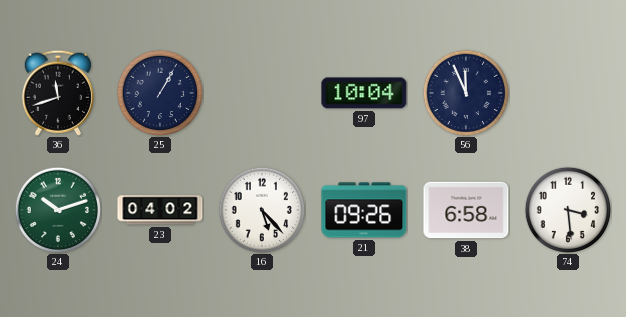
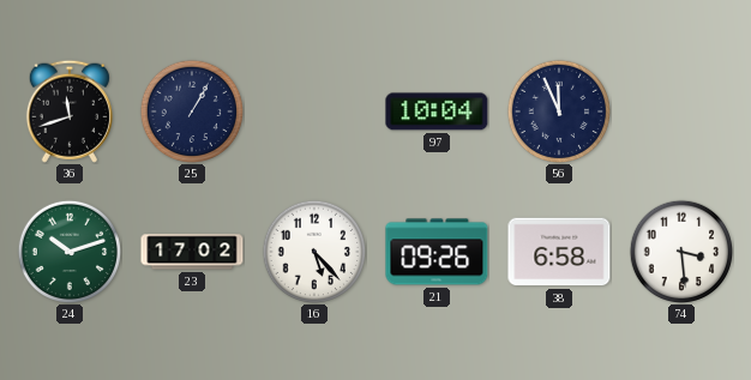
23: 04:02 -> 17:02
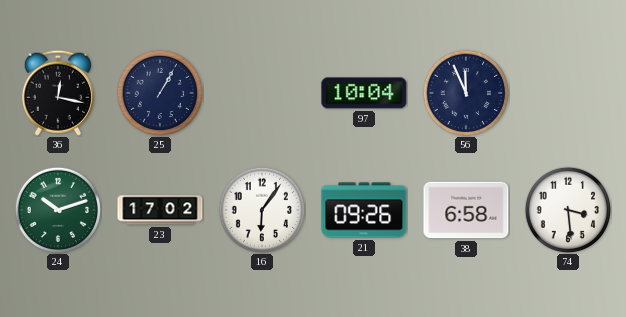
36: 11:42 -> 12:17
16: 5:23 -> 6:06
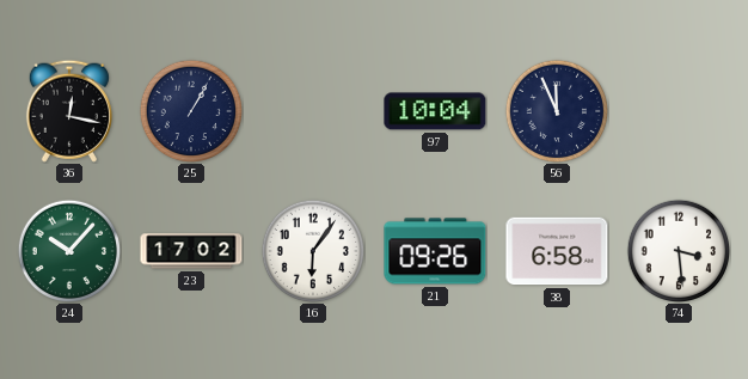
24: 10:12 -> 10:07
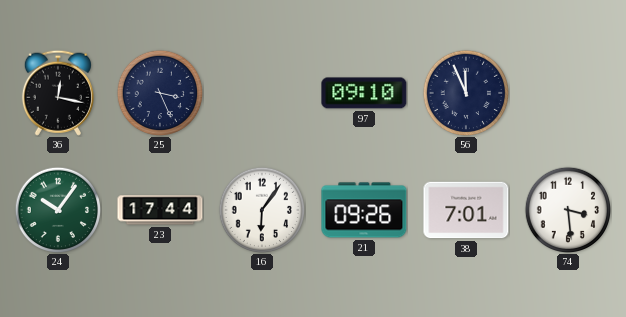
25: 1:05 -> 3:26
97: 10:04 -> 09:10
24: 10:07 -> 10:06
23: 17:02 -> 17:44
38: 6:58 -> 7:01
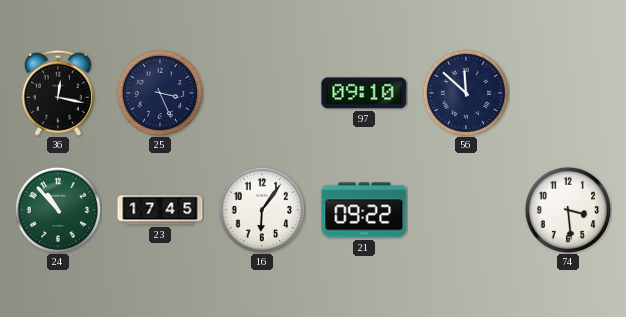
56: 11:56 -> 11:52
24: 10:06 -> 10:53
23: 17:44 -> 17:45
21: 09:26 -> 09:22
38: 7:01 -> none
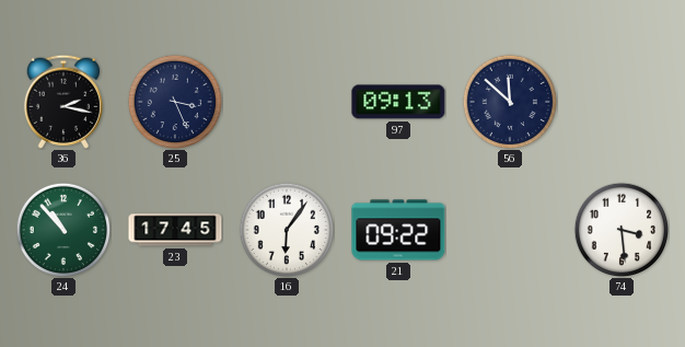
36: 12:17 -> 2:17
97: 09:10 -> 09:13
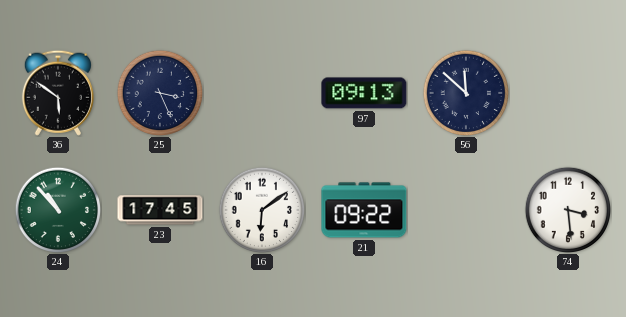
36: 2:17 -> 5:51
16: 6:06 -> 6:09
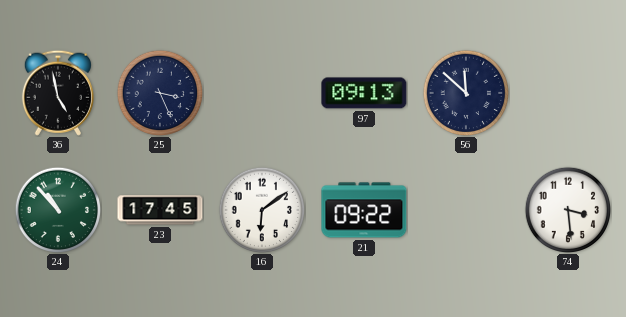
36: 5:51 -> 4:58
